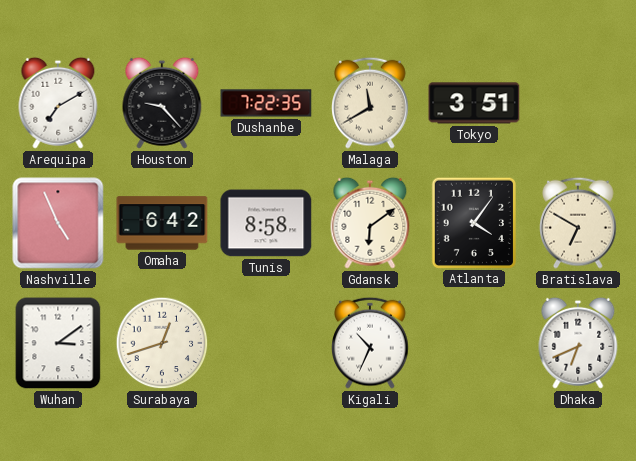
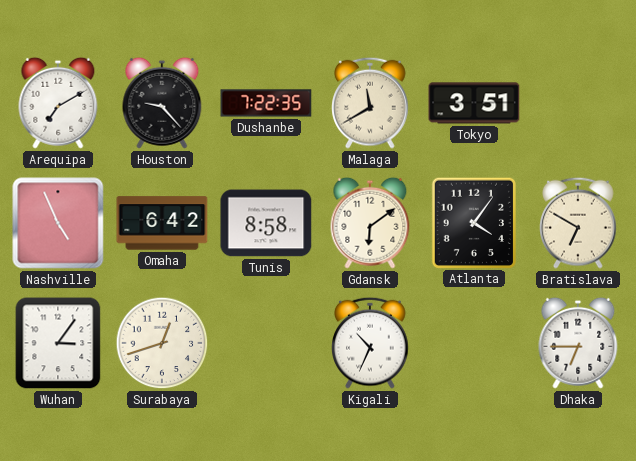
Wuhan: 3:09 -> 3:06
Dhaka: 6:41 -> 6:45
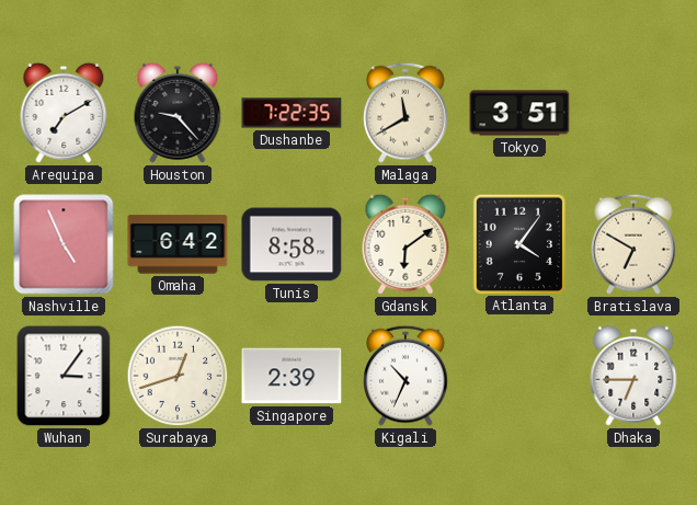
Singapore: none -> 2:39
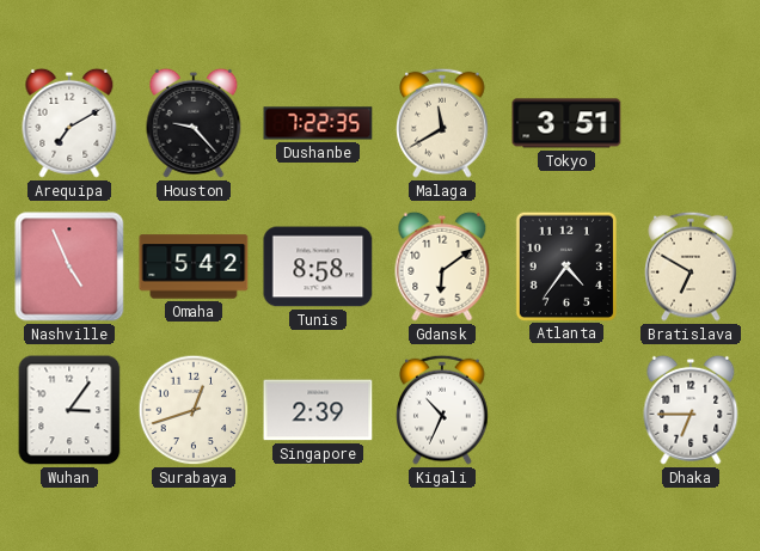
Omaha: 6:42 -> 5:42
Atlanta: 4:06 -> 4:36
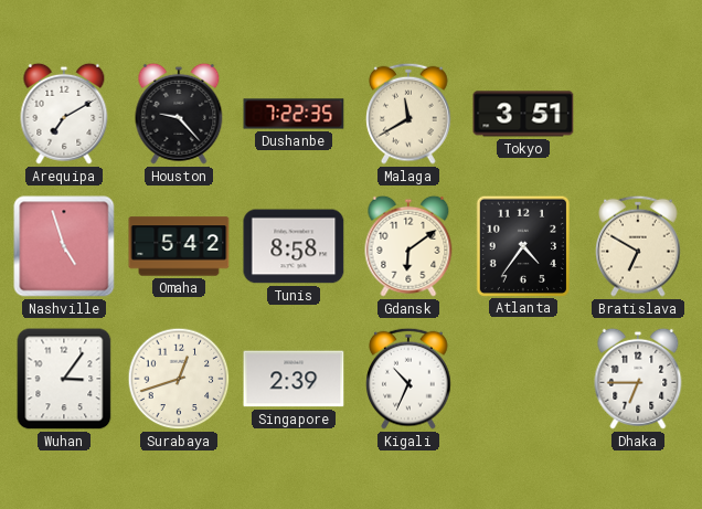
Nashville: 4:56 -> 4:57
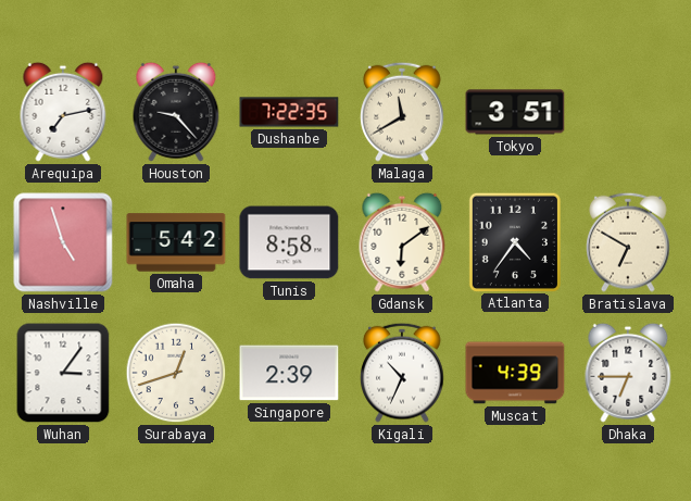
Arequipa: 7:10 -> 7:13
Muscat: none -> 4:39
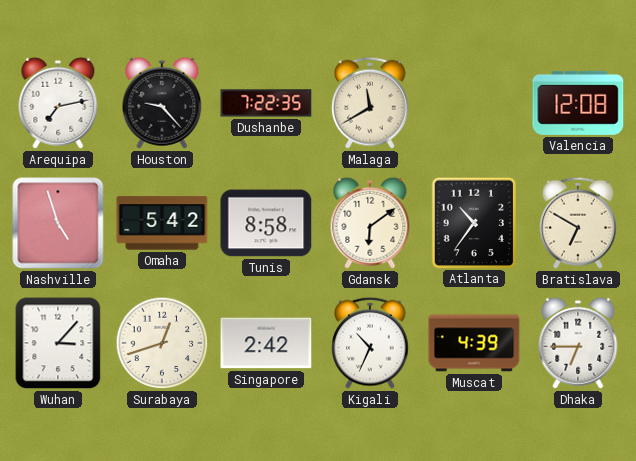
Tokyo: 3:51 -> none
Valencia: none -> 12:08
Atlanta: 4:36 -> 10:36
Wuhan: 3:06 -> 3:07
Singapore: 2:39 -> 2:42
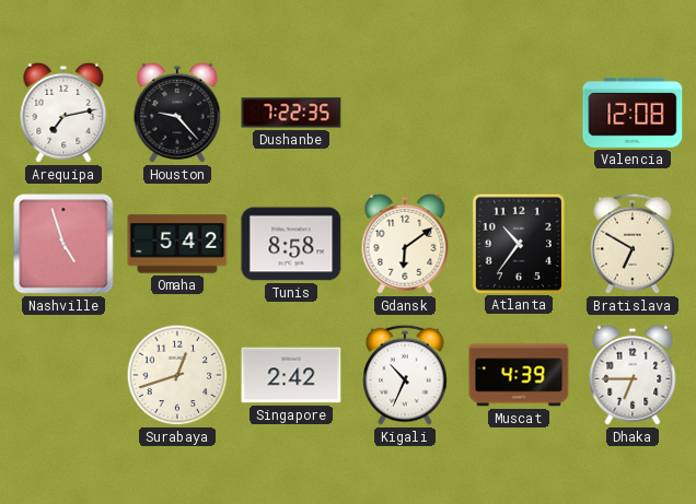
Malaga: 11:40 -> none
Wuhan: 3:07 -> none
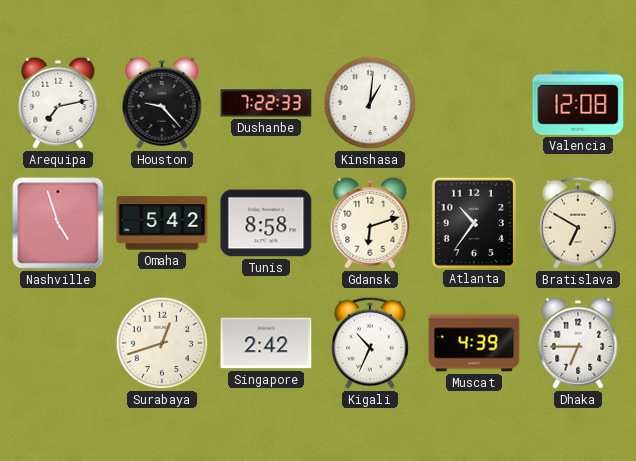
Dushanbe: 7:22:35 -> 7:22:33
Kinshasa: none -> 1:01
Gdansk: 6:09 -> 6:12
